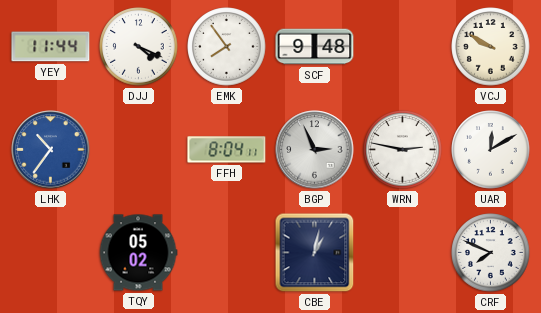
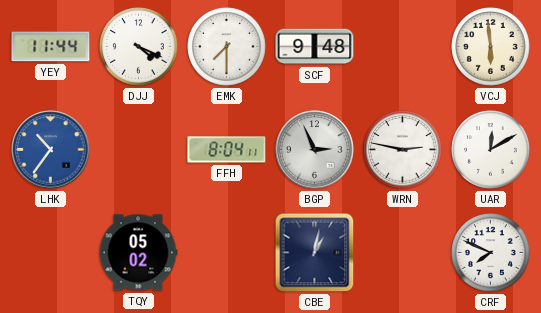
EMK: 7:54 -> 7:30
VCJ: 9:50 -> 5:59
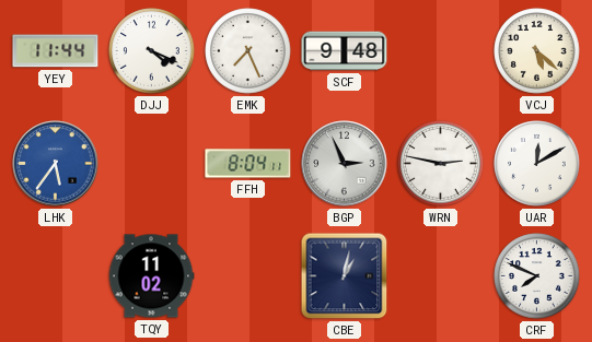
EMK: 7:30 -> 7:26
VCJ: 5:59 -> 5:22
LHK: 10:36 -> 5:36
TQY: 05:02 -> 11:02
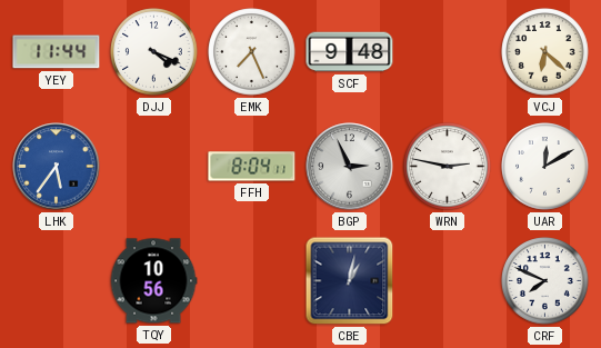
VCJ: 5:22 -> 6:22
TQY: 11:02 -> 10:56
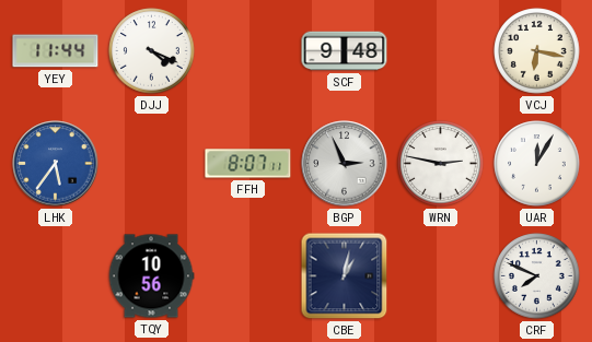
EMK: 7:26 -> none
VCJ: 6:22 -> 6:17
FFH: 8:04 -> 8:07
UAR: 12:10 -> 12:05
